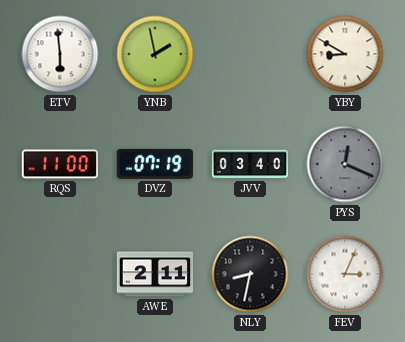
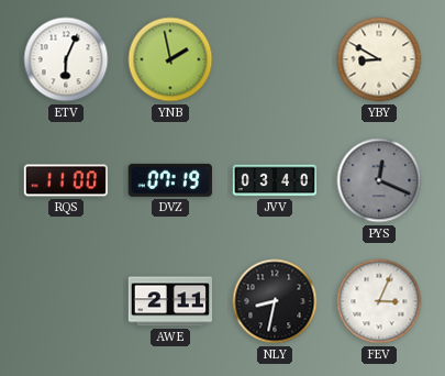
ETV: 5:59 -> 6:04
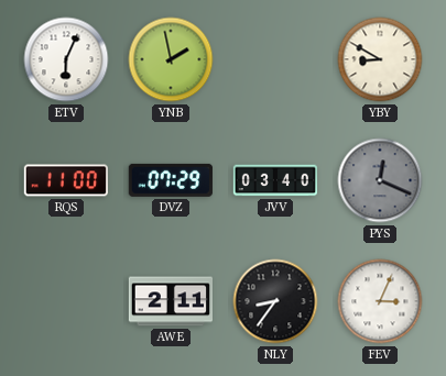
DVZ: 07:19 -> 07:29
NLY: 8:32 -> 8:36
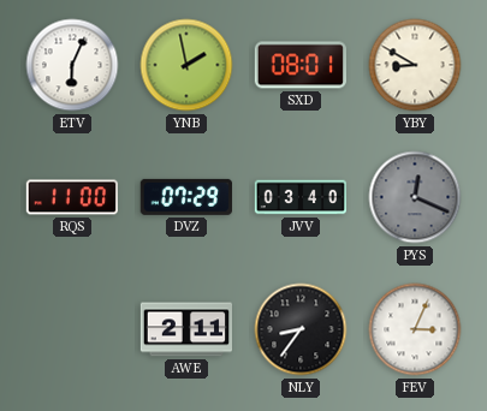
SXD: none -> 08:01
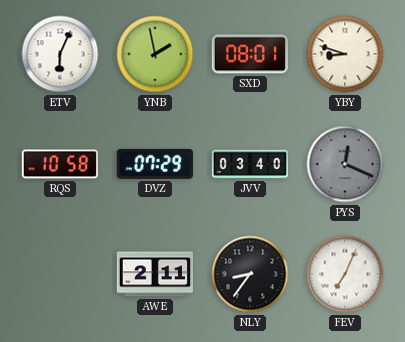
YBY: 8:50 -> 8:48
RQS: 11:00 -> 10:58
FEV: 3:04 -> 7:04
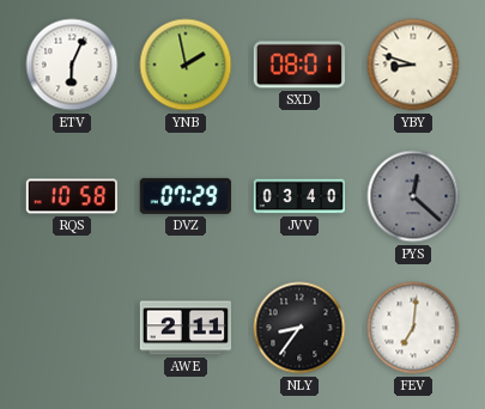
PYS: 12:19 -> 12:22
FEV: 7:04 -> 7:01
